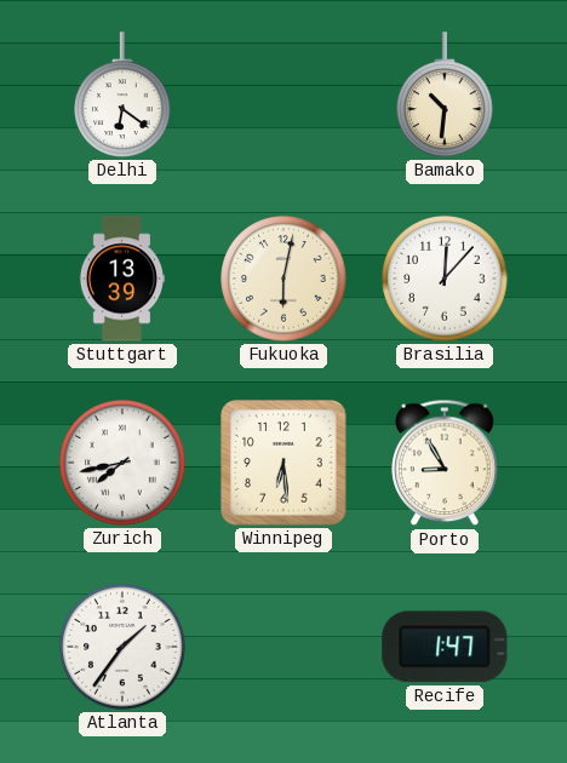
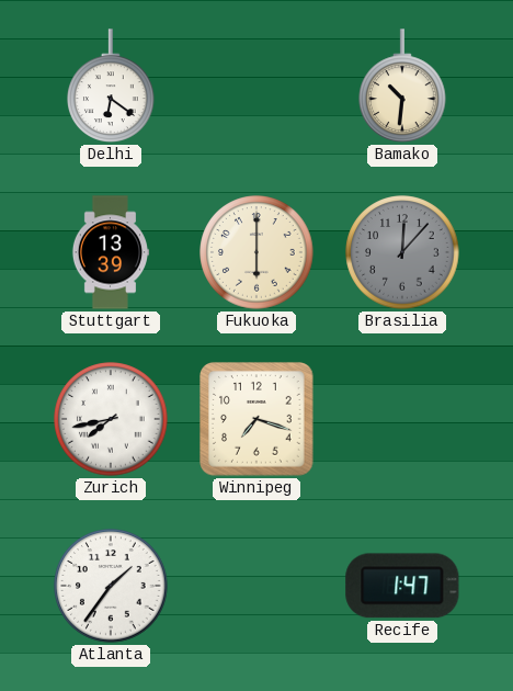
Fukuoka: 6:02 -> 6:00
Brasilia dial: white -> grey
Winnipeg: 6:29 -> 7:18
Porto: 8:55 -> none
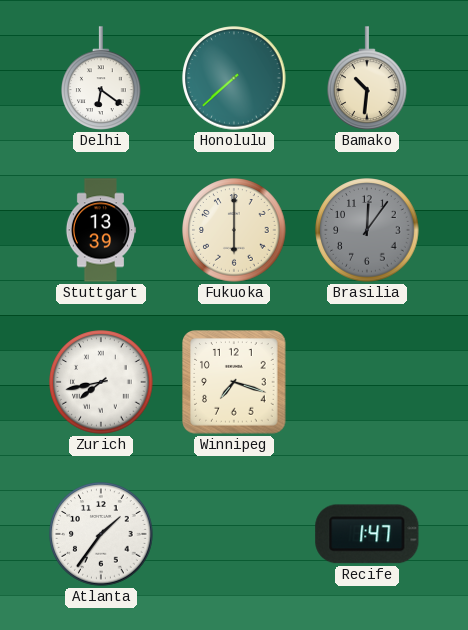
Honolulu: none -> 7:38
Brasilia: 12:07 -> 12:06
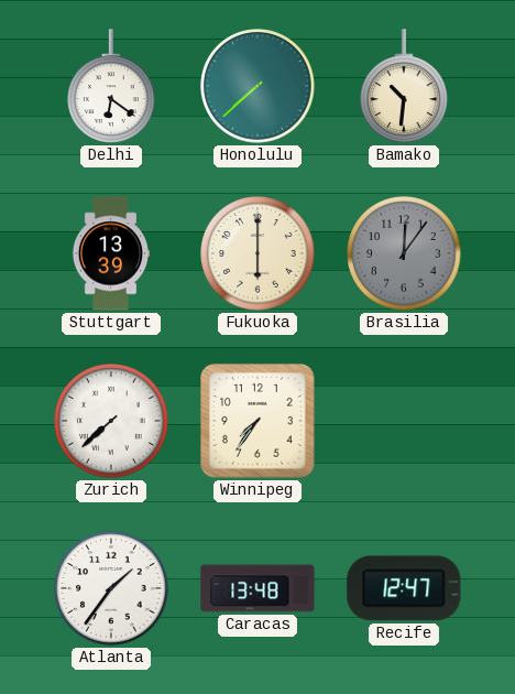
Zurich: 7:43 -> 7:38
Winnipeg: 7:18 -> 7:36
Caracas: none -> 13:48
Recife: 1:47 -> 12:47
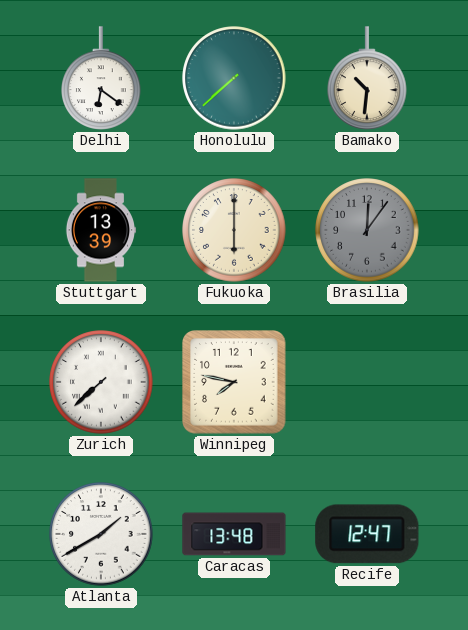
Winnipeg: 7:36 -> 7:47
Atlanta: 1:36 -> 1:40
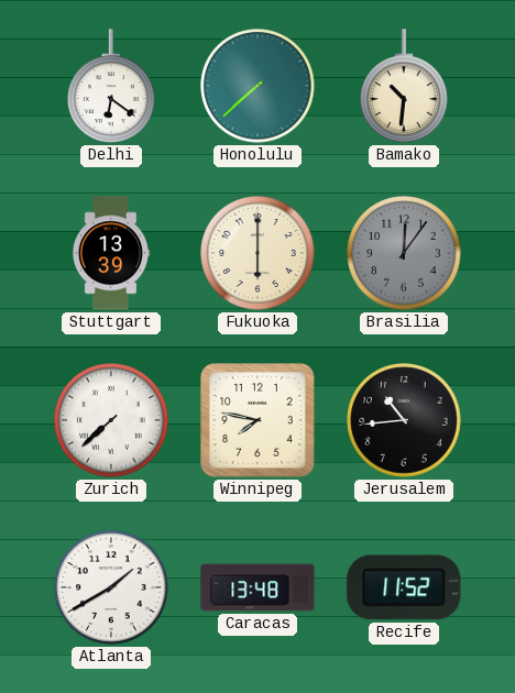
Jerusalem: none -> 10:44
Recife: 12:47 -> 11:52
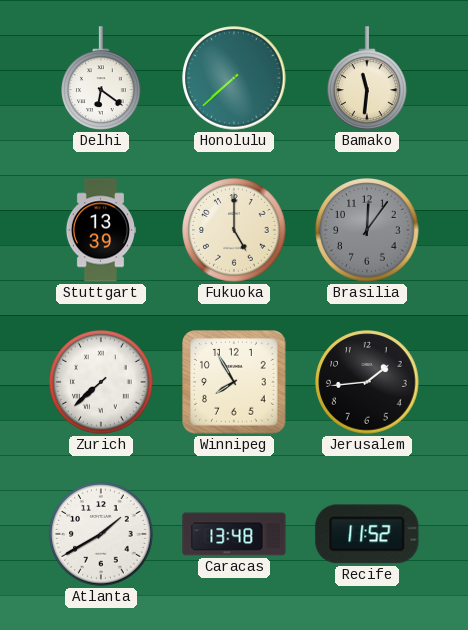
Bamako: 10:31 -> 11:31
Fukuoka: 6:00 -> 5:00
Winnipeg: 7:47 -> 7:55
Jerusalem: 10:44 -> 1:44
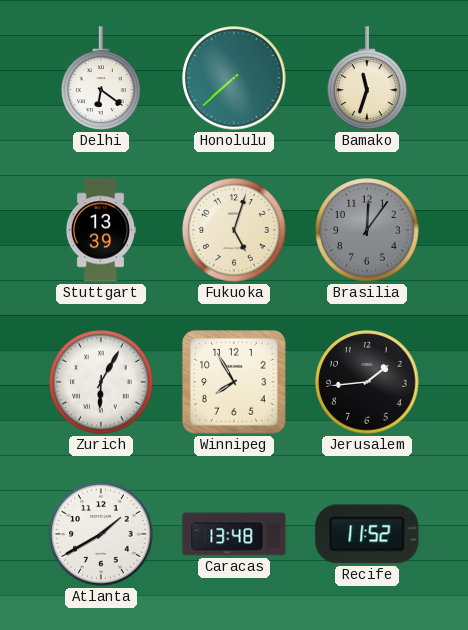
Bamako: 11:31 -> 11:33
Fukuoka: 5:00 -> 5:03
Zurich: 7:38 -> 6:05
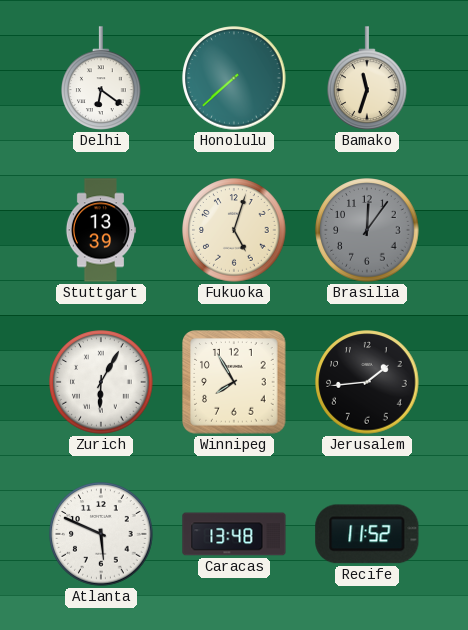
Atlanta: 1:40 -> 5:49
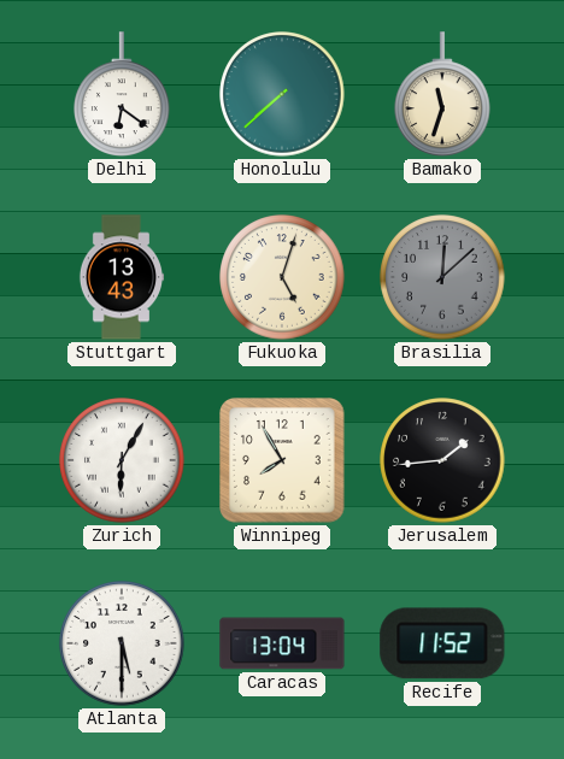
Stuttgart: 13:39 -> 13:43
Brasilia: 12:06 -> 12:08
Atlanta: 5:49 -> 5:30
Caracas: 13:48 -> 13:04
